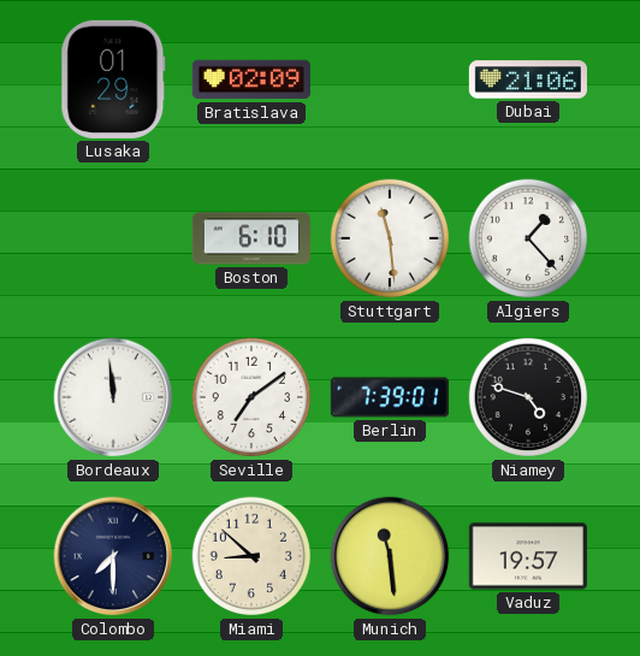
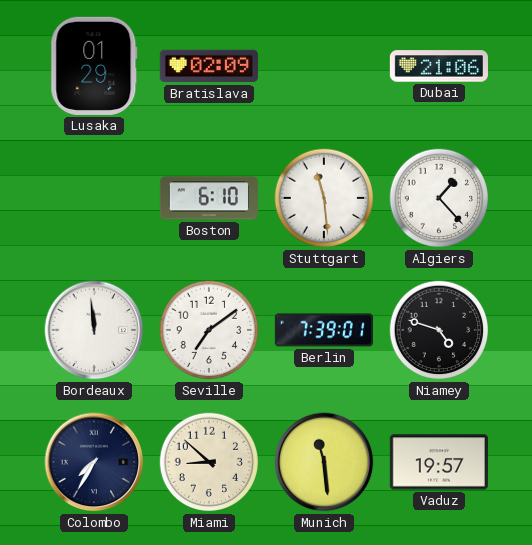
Colombo: 7:30 -> 7:35
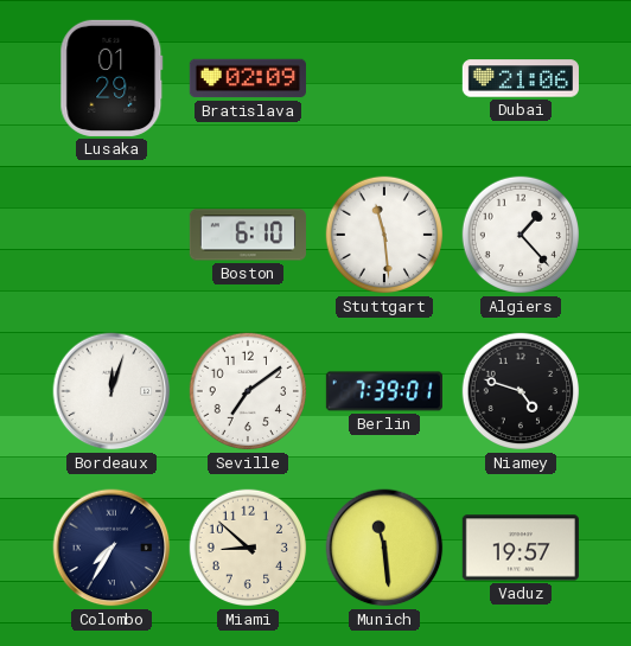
Bordeaux: 11:59 -> 12:03
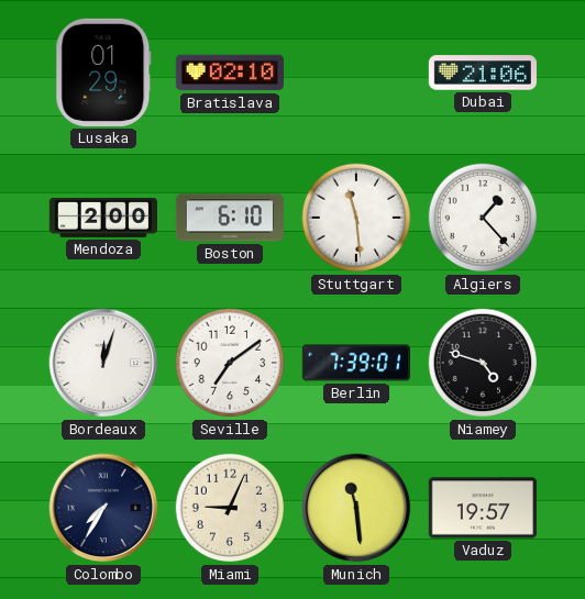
Bratislava: 02:09 -> 02:10
Mendoza: none -> 2:00
Miami: 8:52 -> 9:04
